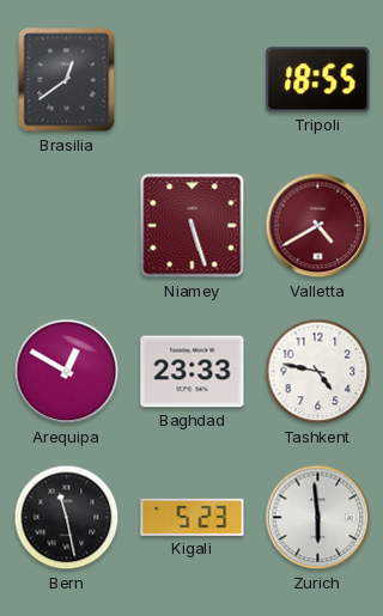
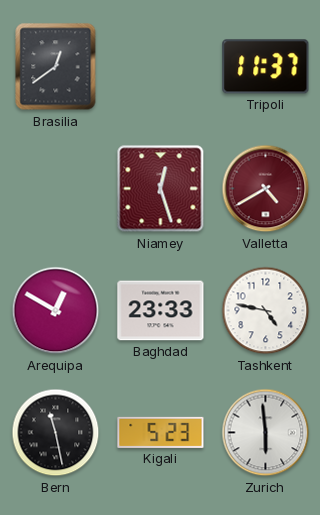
Tripoli: 18:55 -> 11:37
Niamey: 5:27 -> 12:27
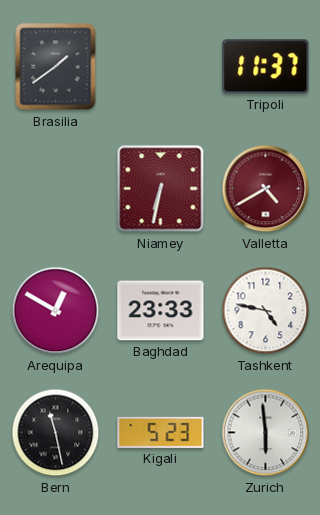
Brasilia: 12:39 -> 1:39
Niamey: 12:27 -> 6:32
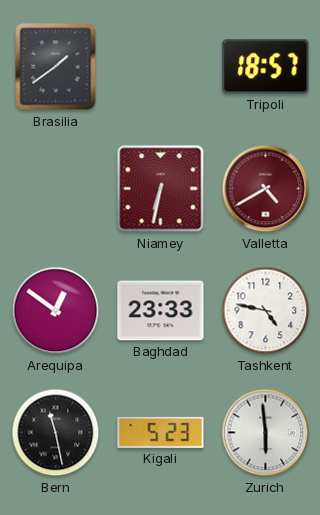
Tripoli: 11:37 -> 18:57
Arequipa: 12:50 -> 12:51
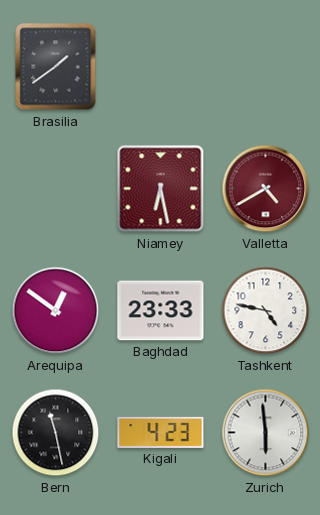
Tripoli: 18:57 -> none
Niamey: 6:32 -> 6:28
Kigali: 5:23 -> 4:23
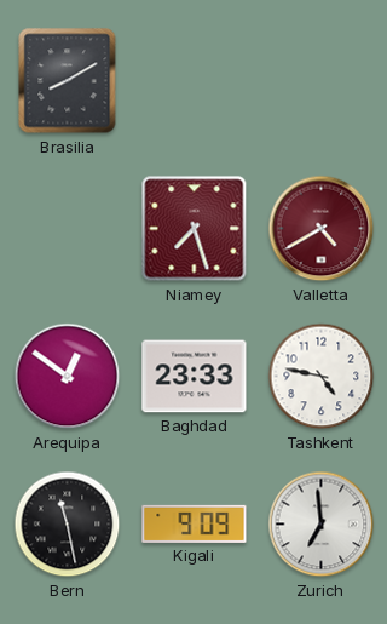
Brasilia: 1:39 -> 8:10
Niamey: 6:28 -> 7:27
Kigali: 4:23 -> 9:09
Zurich: 5:59 -> 6:59
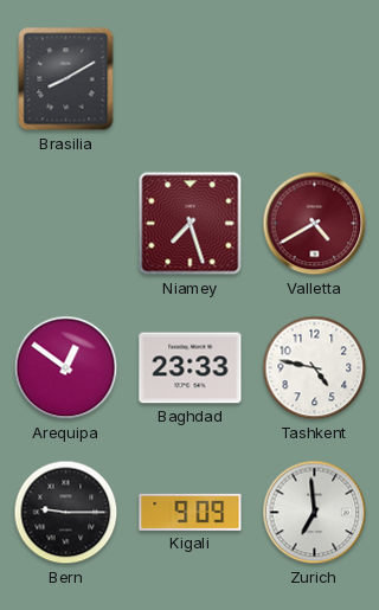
Bern: 11:28 -> 9:15
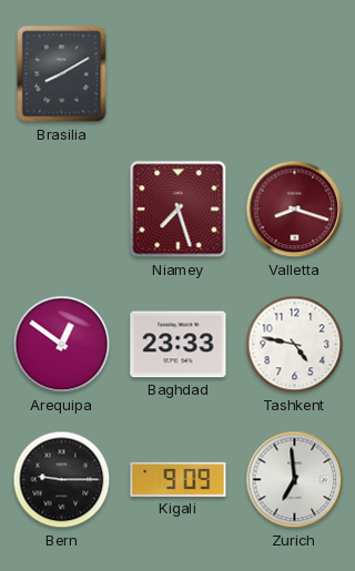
Valletta: 4:40 -> 8:18
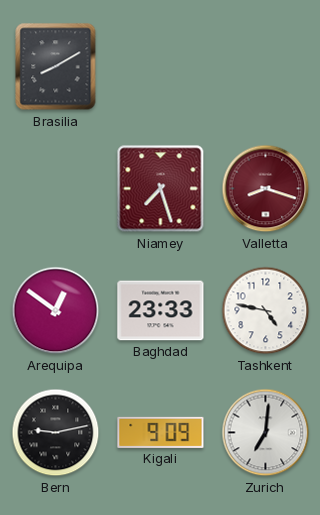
Bern: 9:15 -> 9:13
Zurich: 6:59 -> 7:01
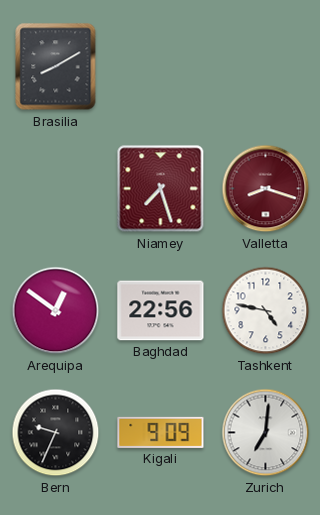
Baghdad: 23:33 -> 22:56
Bern: 9:13 -> 9:34
